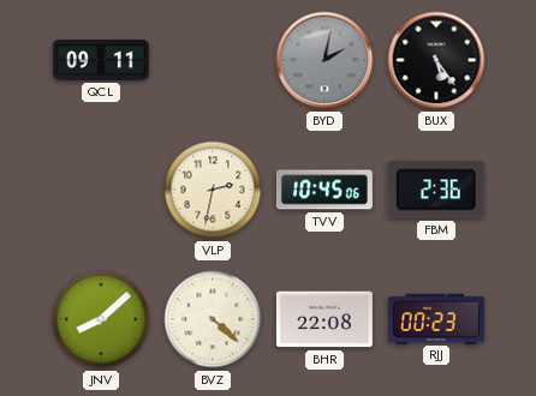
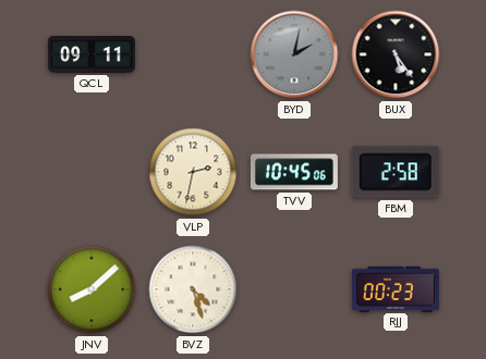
FBM: 2:36 -> 2:58
BVZ: 4:22 -> 4:27
BHR: 22:08 -> none
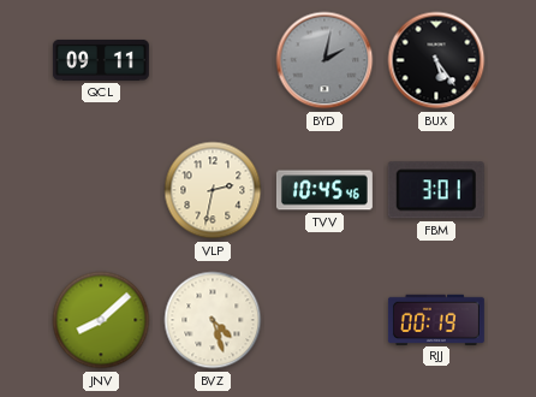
TVV: 10:45:06 -> 10:45:46
FBM: 2:58 -> 3:01
RJJ: 00:23 -> 00:19
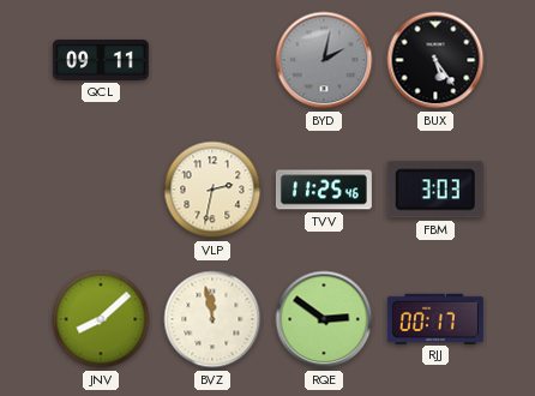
TVV: 10:45 -> 11:25
FBM: 3:01 -> 3:03
BVZ: 4:27 -> 11:58
RQE: none -> 2:51
RJJ: 00:19 -> 00:17
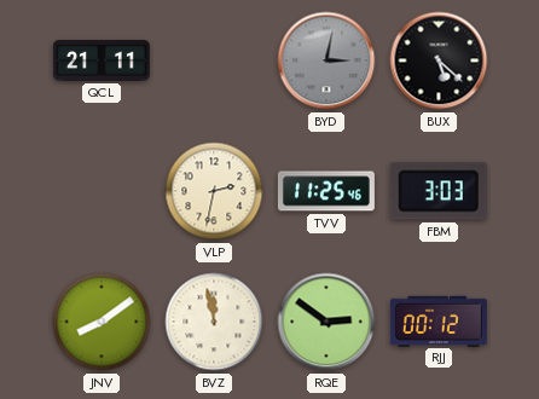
QCL: 09:11 -> 21:11
BYD: 2:02 -> 3:02
BUX: 5:24 -> 5:22
JNV: 8:08 -> 8:09
RJJ: 00:17 -> 00:12
